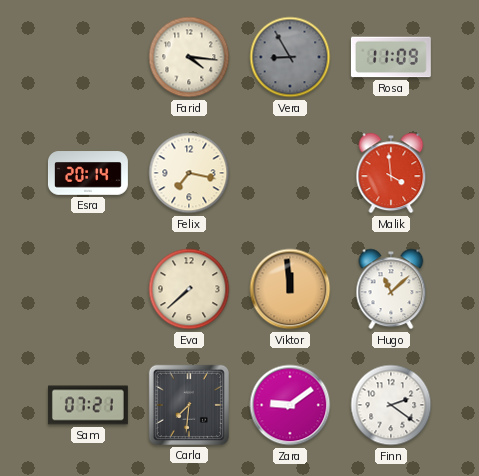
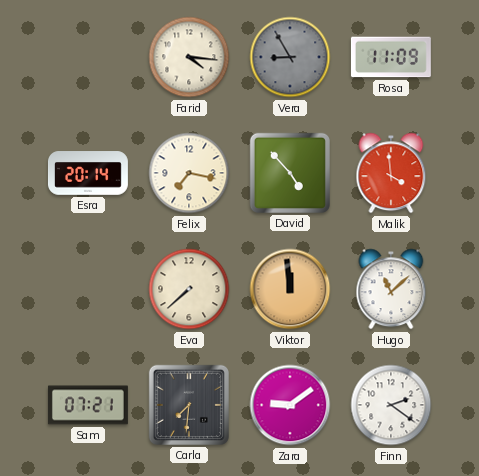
David: none -> 4:53
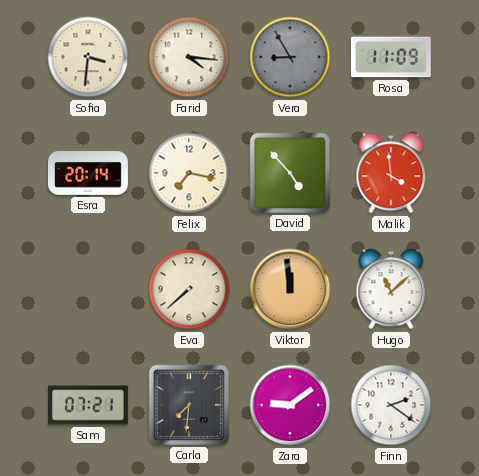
Sofia: none -> 3:31
